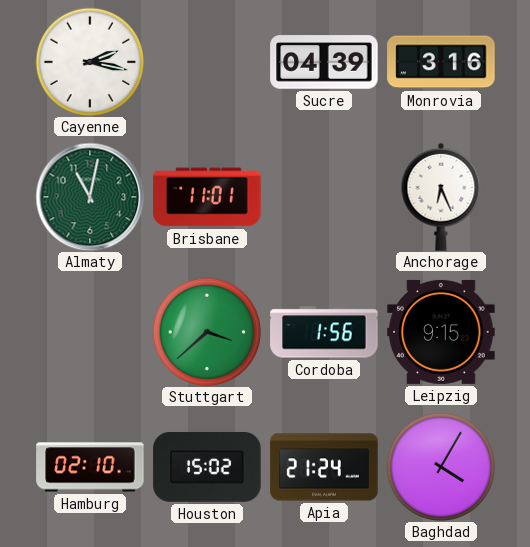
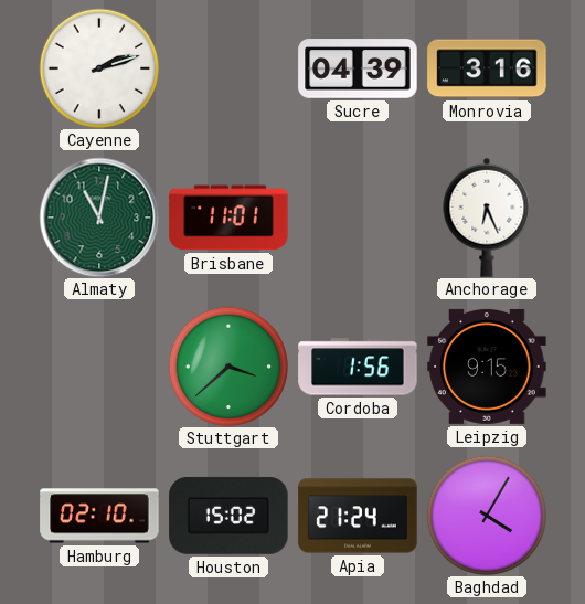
Cayenne: 2:17 -> 2:12
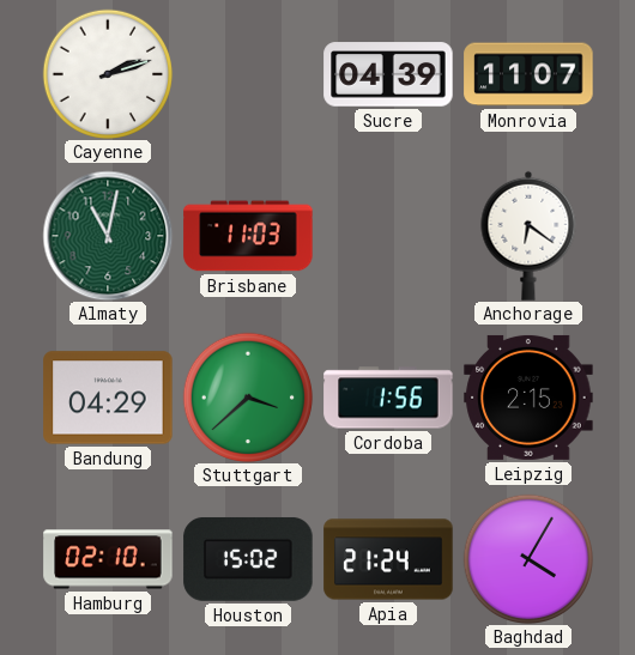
Monrovia: 3:16 -> 11:07
Brisbane: 11:01 -> 11:03
Anchorage: 6:26 -> 6:21
Bandung: none -> 04:29
Leipzig: 9:15 -> 2:15
